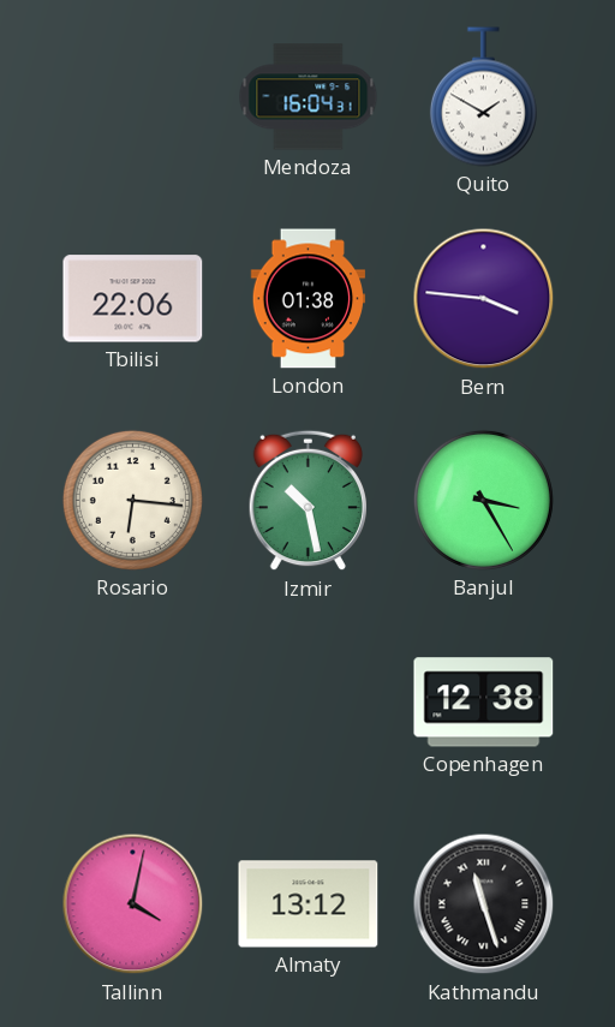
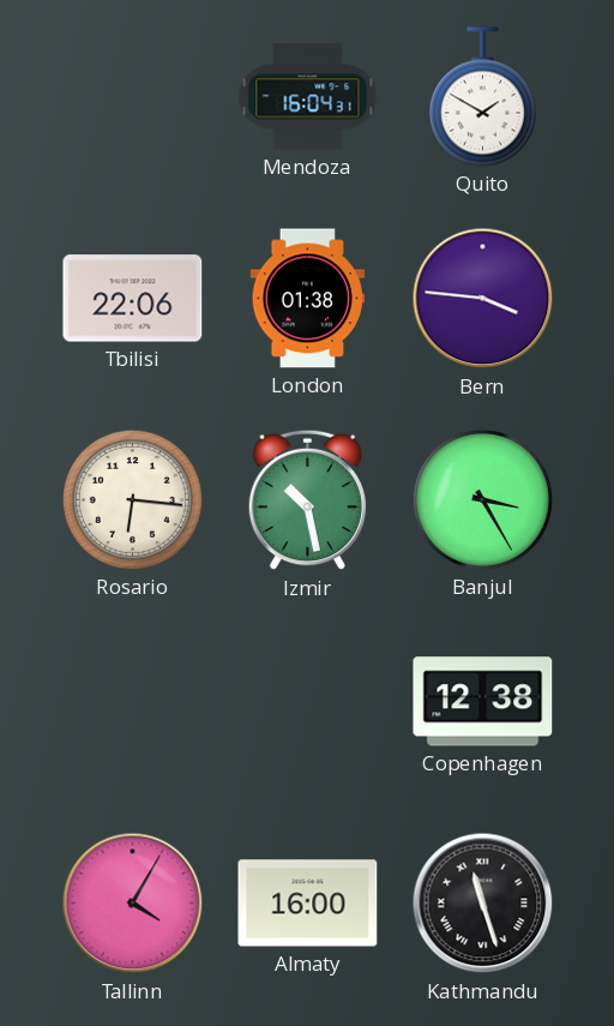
Tallinn: 4:02 -> 4:05
Almaty: 13:12 -> 16:00
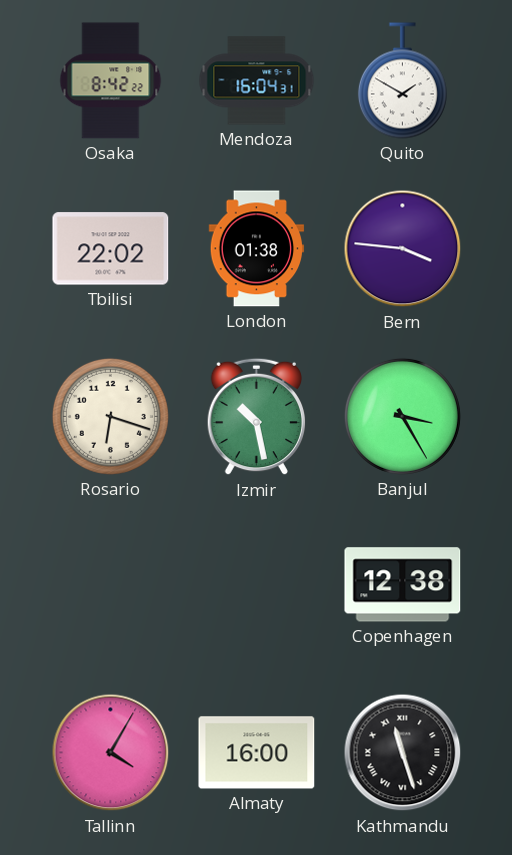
Osaka: none -> 8:42
Tbilisi: 22:06 -> 22:02
Rosario: 6:16 -> 6:18
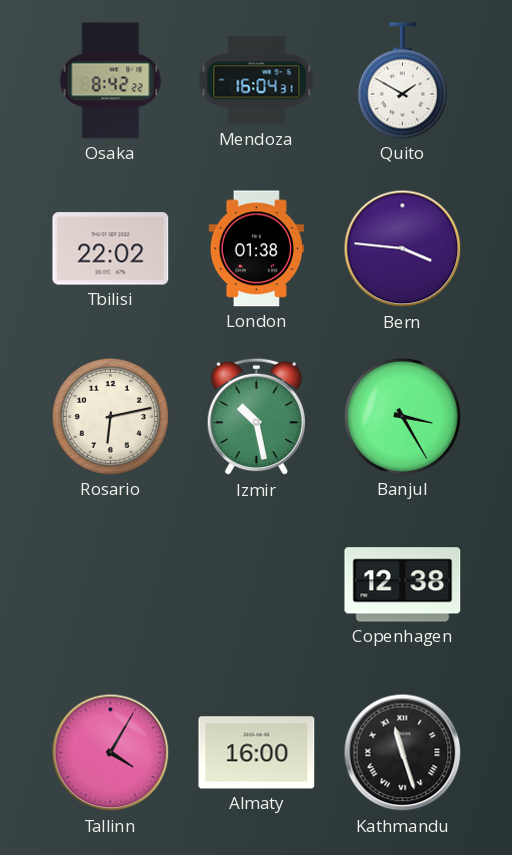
Rosario: 6:18 -> 6:13
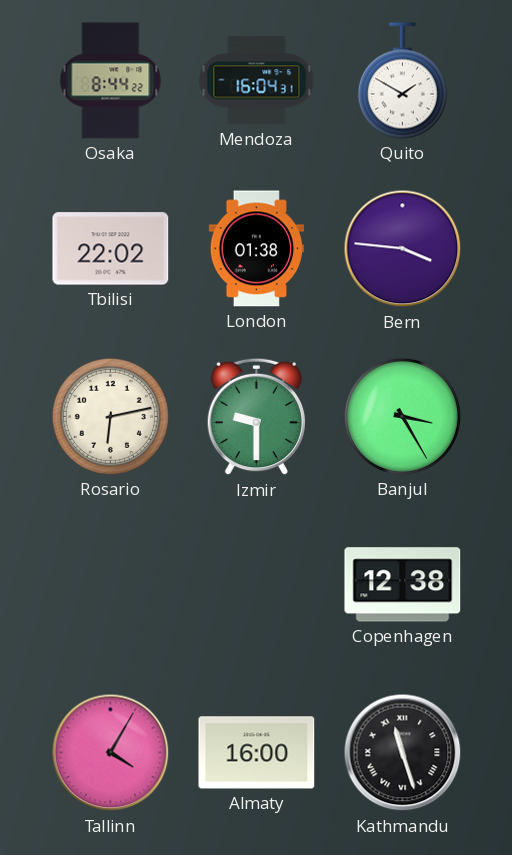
Osaka: 8:42 -> 8:44
Izmir: 10:28 -> 9:30
